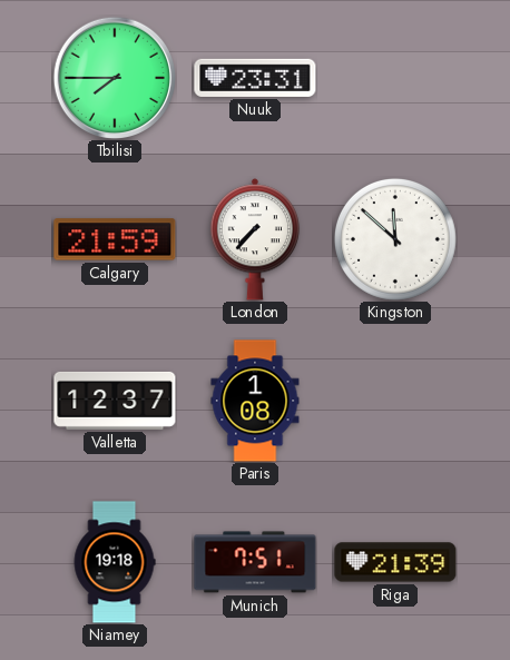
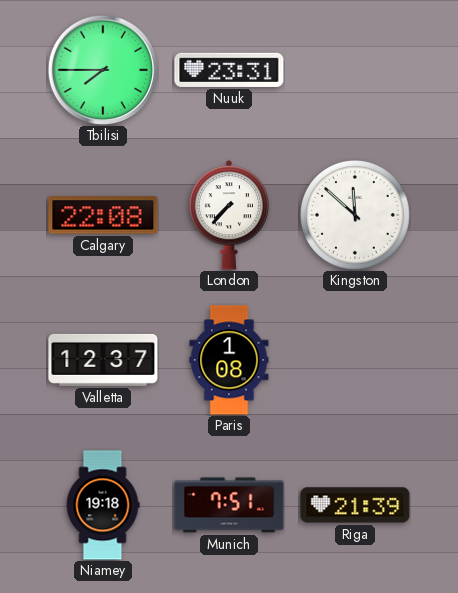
Calgary: 21:59 -> 22:08
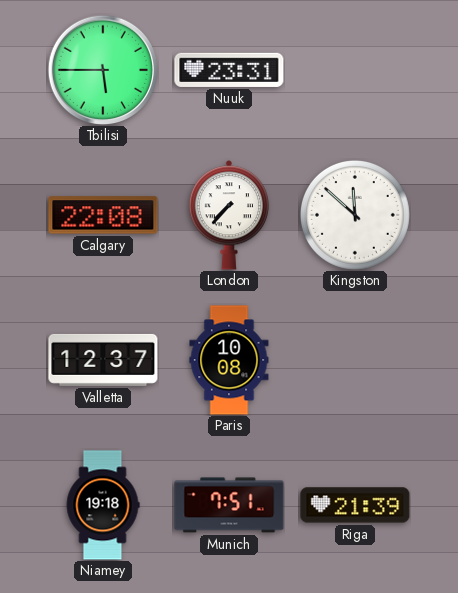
Tbilisi: 7:45 -> 5:45
Paris: 1:08 -> 10:08
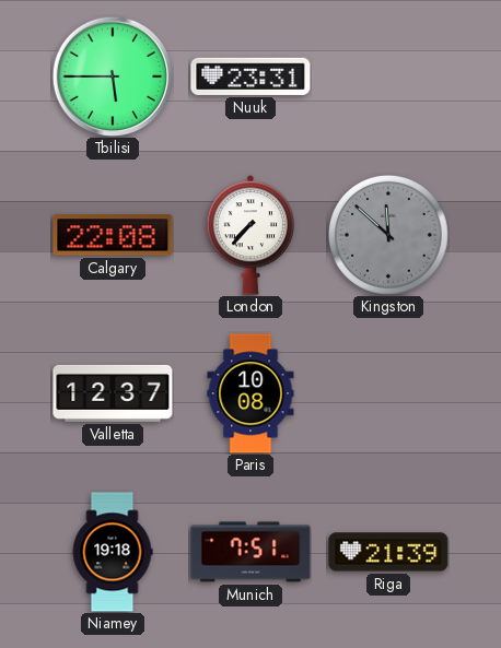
Kingston dial: white -> grey
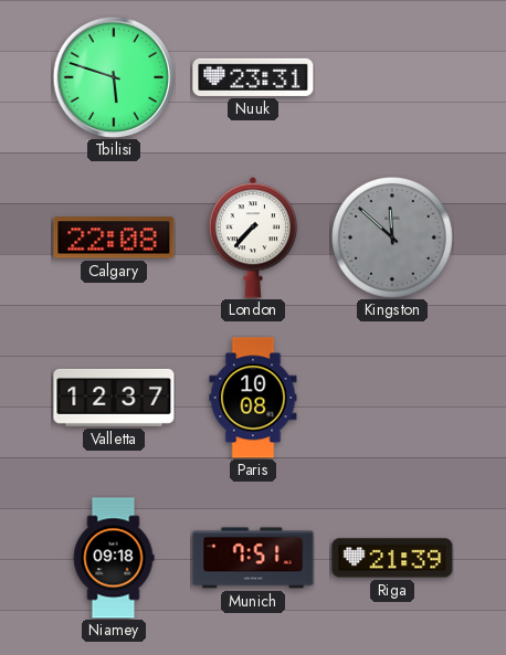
Tbilisi: 5:45 -> 5:48
Niamey: 19:18 -> 09:18
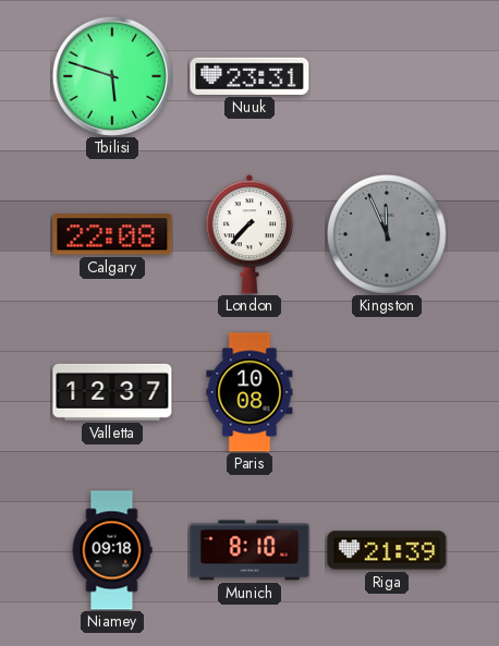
Kingston: 11:52 -> 11:56
Munich: 7:51 -> 8:10
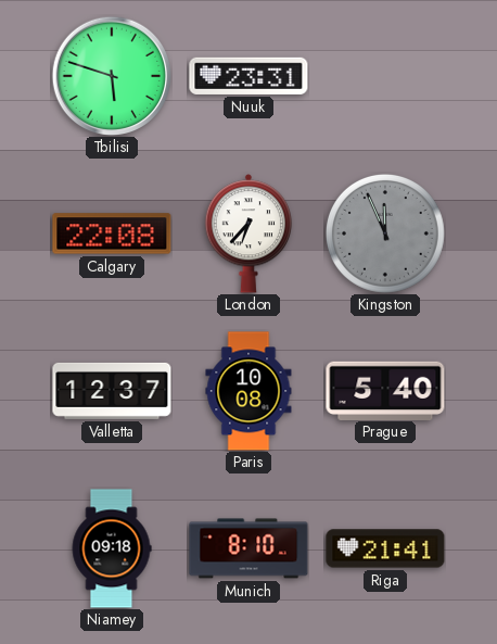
London: 7:37 -> 6:37
Prague: none -> 5:40
Riga: 21:39 -> 21:41
